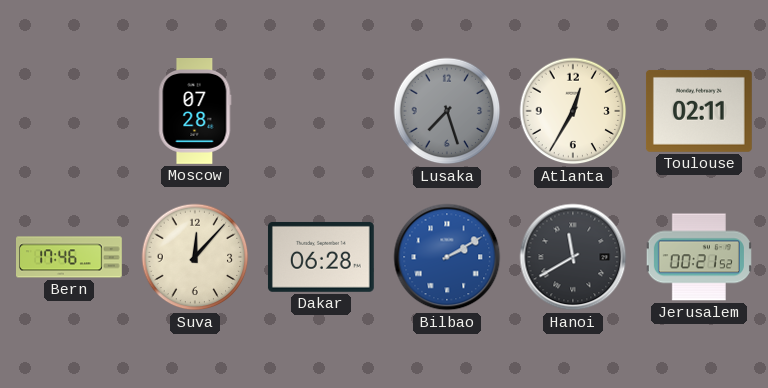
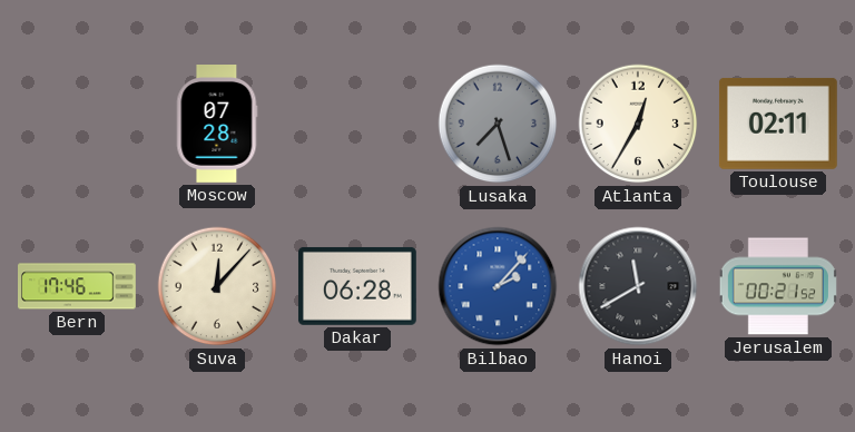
Bilbao: 2:10 -> 2:07
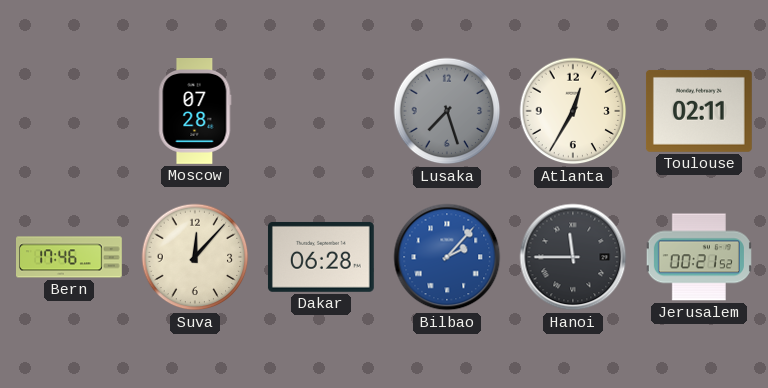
Hanoi: 11:40 -> 11:45
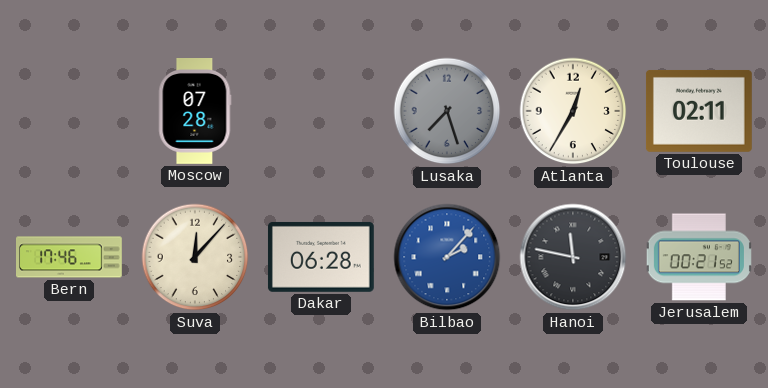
Hanoi: 11:45 -> 11:47
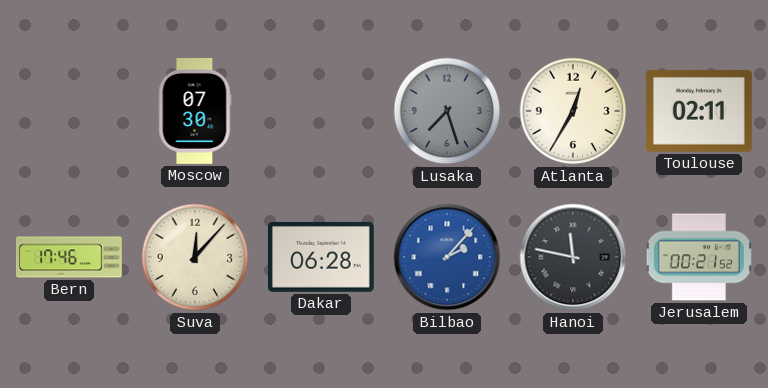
Moscow: 07:28 -> 07:30
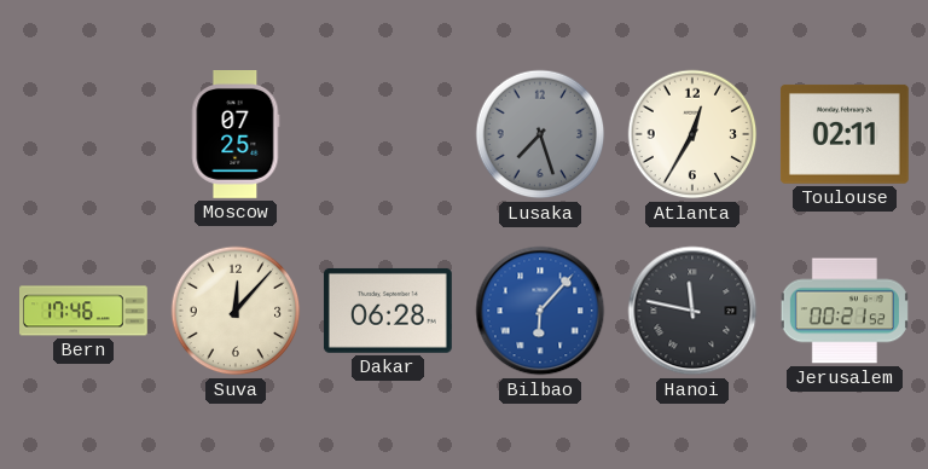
Moscow: 07:30 -> 07:25
Bilbao: 2:07 -> 6:07
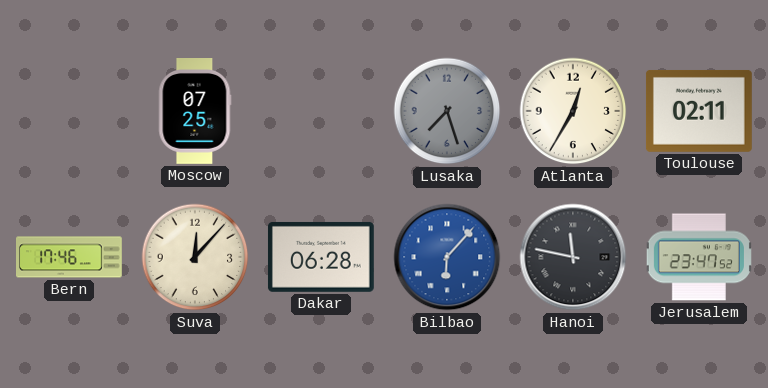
Jerusalem: 00:21 -> 23:47
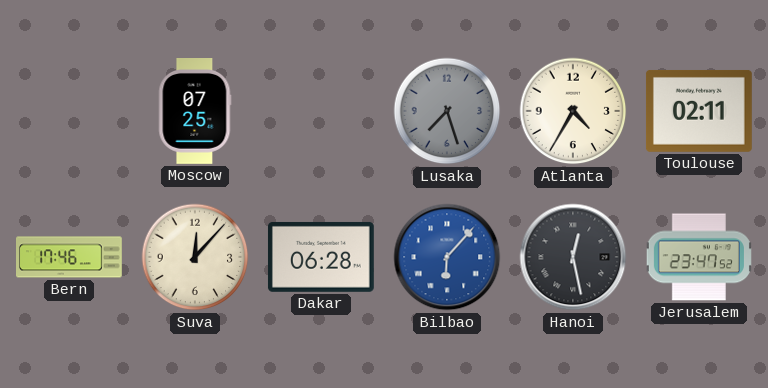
Atlanta: 12:35 -> 4:35
Hanoi: 11:47 -> 12:28
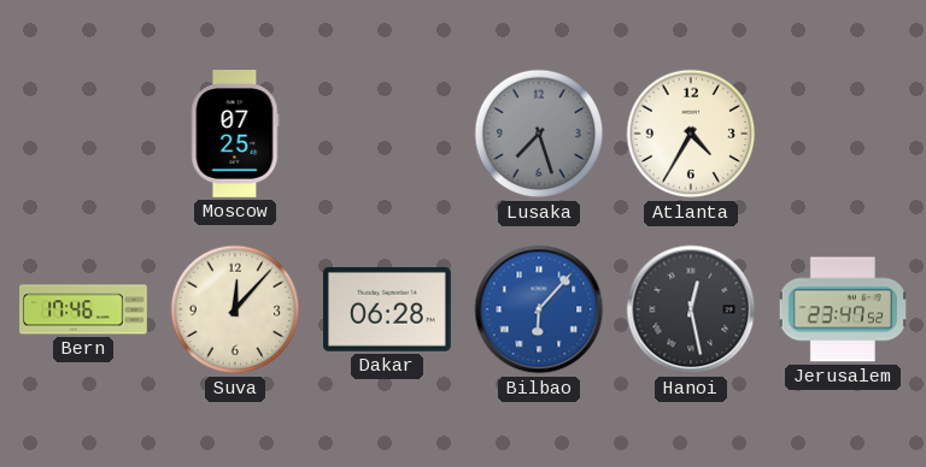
Toulouse: 02:11 -> none
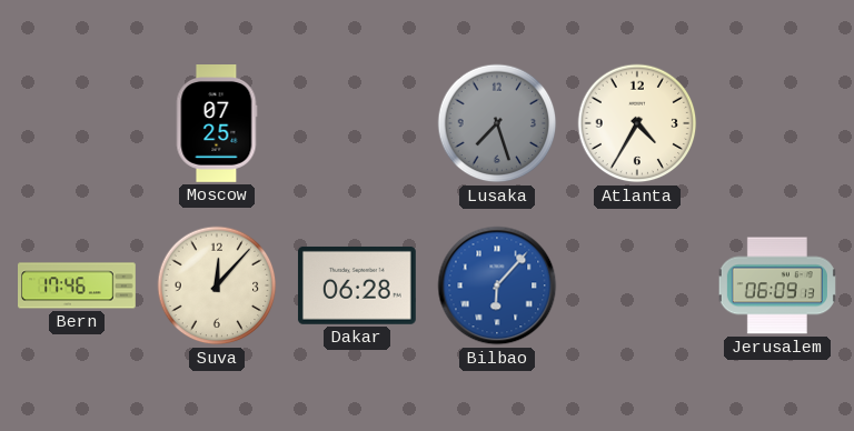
Hanoi: 12:28 -> none
Jerusalem: 23:47 -> 06:09
